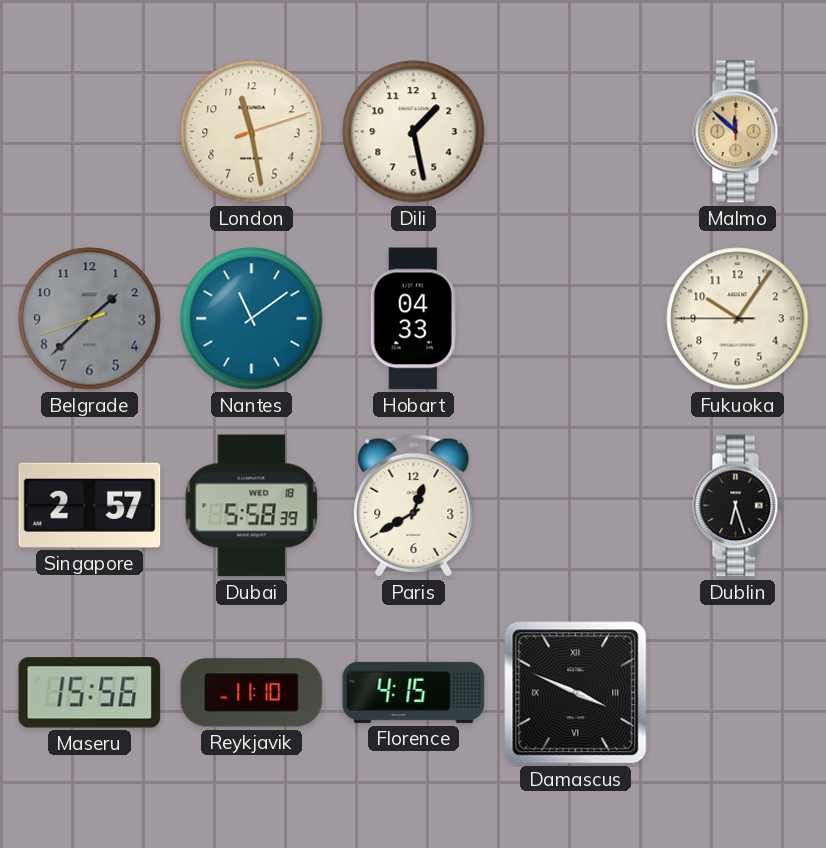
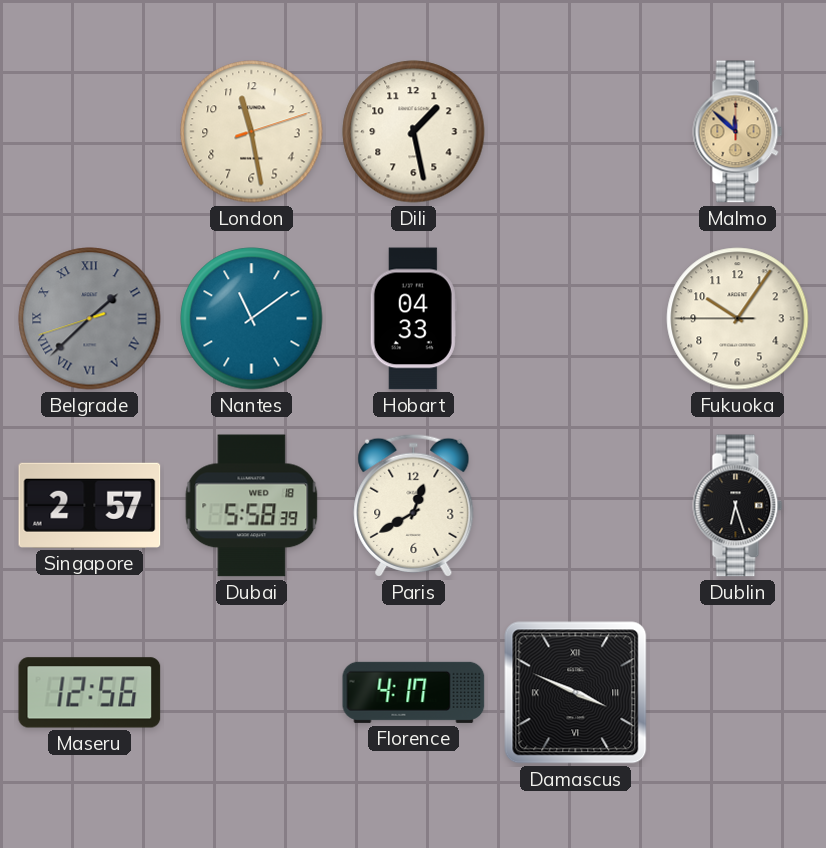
Belgrade numerals: Arabic -> Roman
Maseru: 15:56 -> 12:56
Reykjavik: 11:10 -> none
Florence: 4:15 -> 4:17
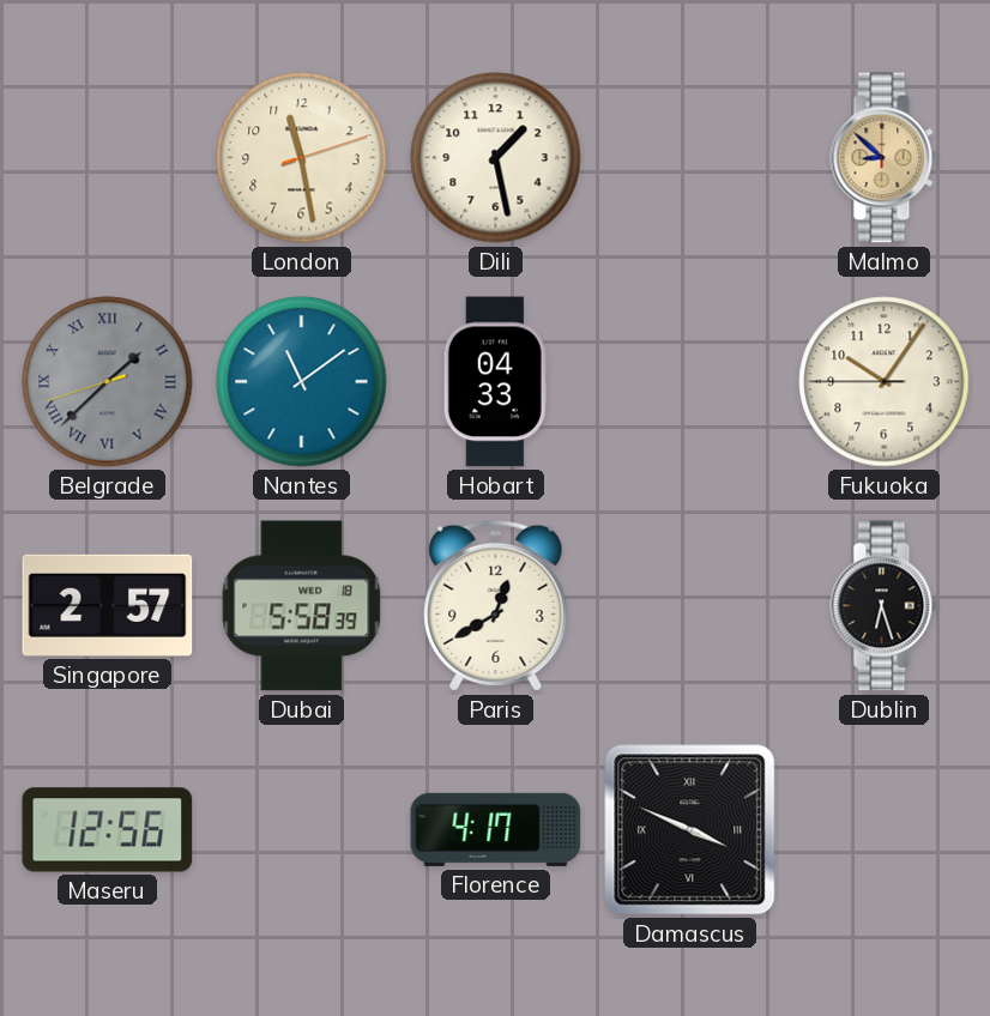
Malmo: 11:52 -> 8:52
